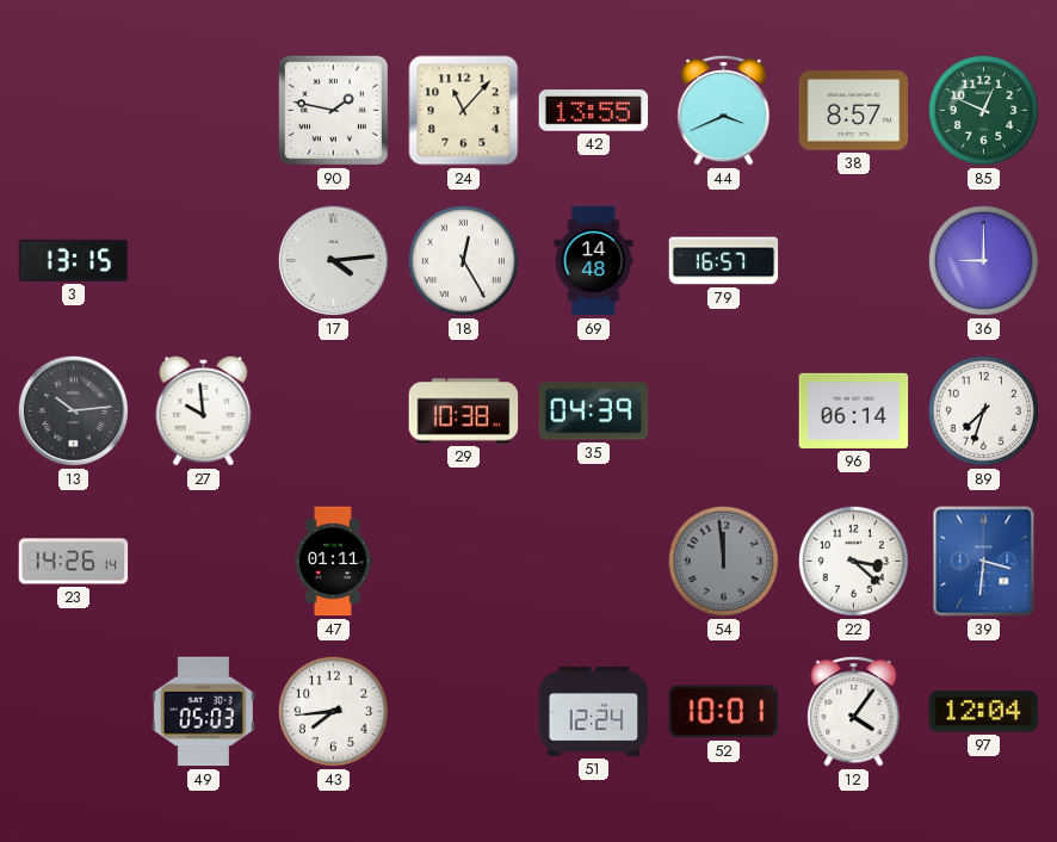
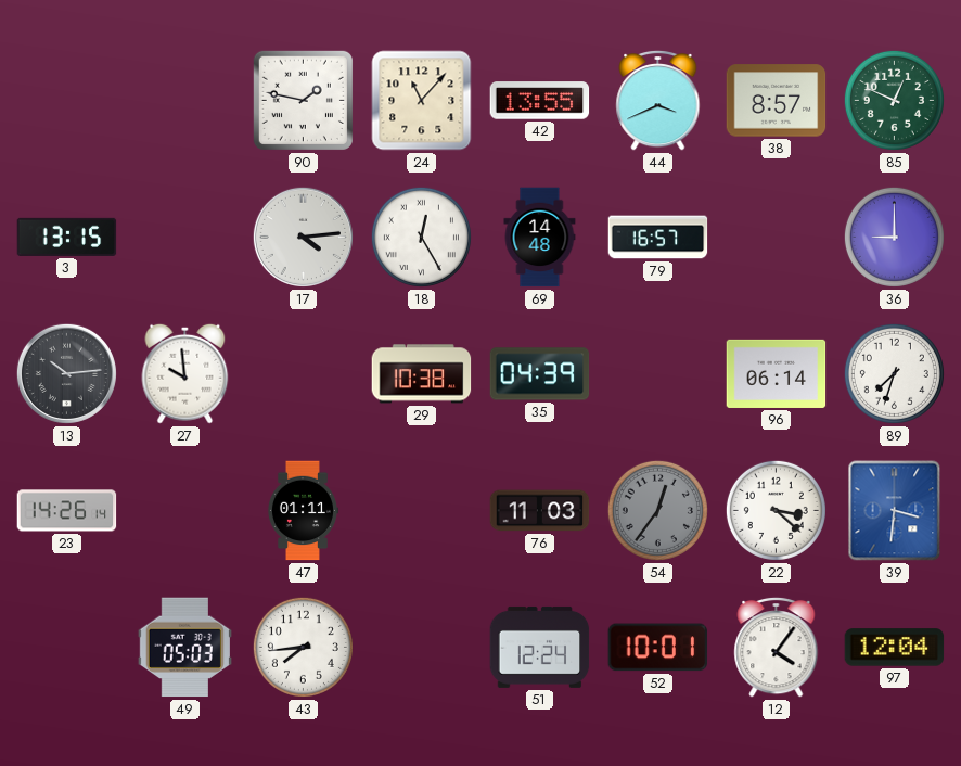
76: none -> 11:03
54: 11:59 -> 12:36
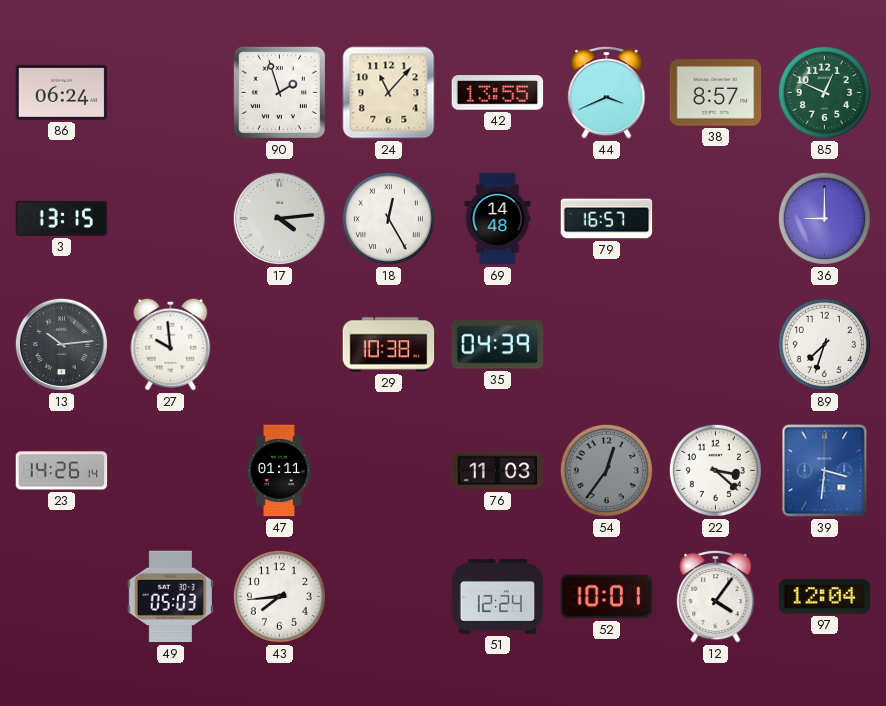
86: none -> 06:24
90: 1:47 -> 1:57
96: 06:14 -> none
